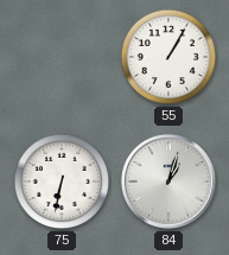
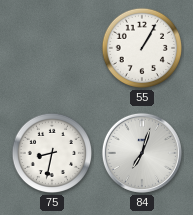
75: 6:32 -> 8:32
84: 1:03 -> 7:03
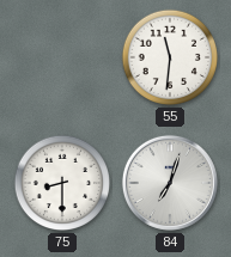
55: 1:05 -> 11:31
75: 8:32 -> 8:30
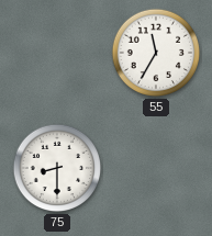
55: 11:31 -> 11:35
84: 7:03 -> none
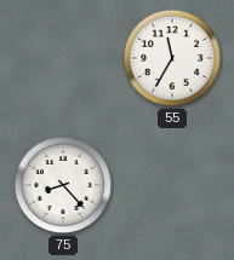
75: 8:30 -> 8:23
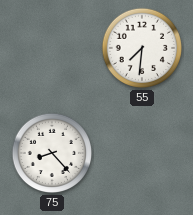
55: 11:35 -> 7:31
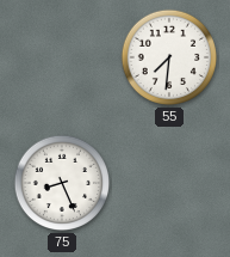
75: 8:23 -> 8:26
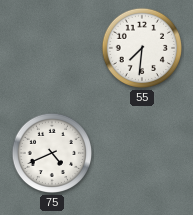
75: 8:26 -> 4:41
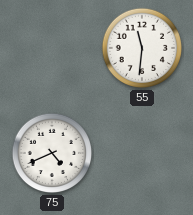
55: 7:31 -> 11:31
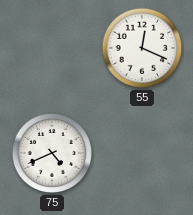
55: 11:31 -> 12:19
